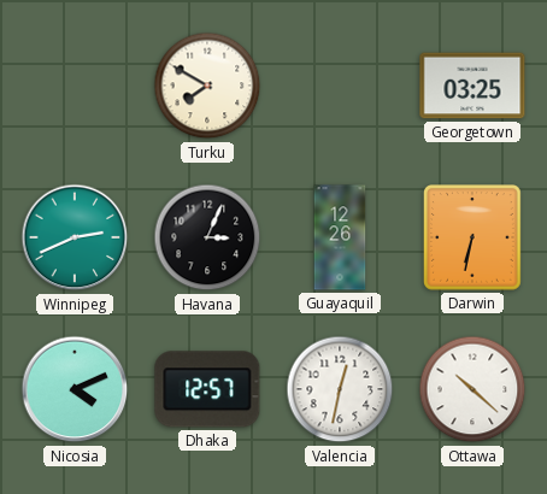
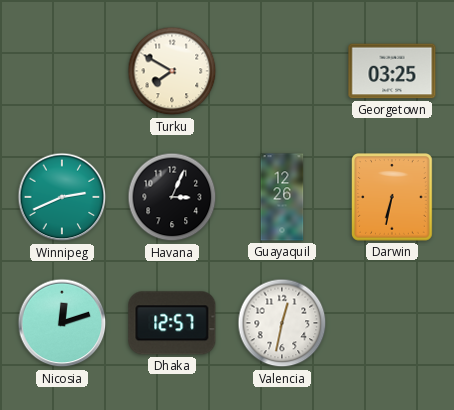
Nicosia: 4:11 -> 12:12
Ottawa: 10:22 -> none
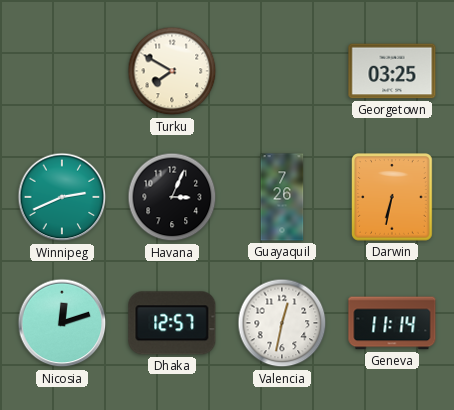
Guayaquil: 12:26 -> 7:26
Geneva: none -> 11:14
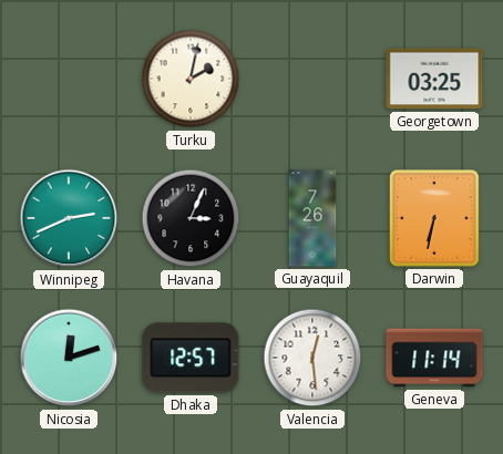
Turku: 7:50 -> 2:02
Valencia: 12:32 -> 12:29
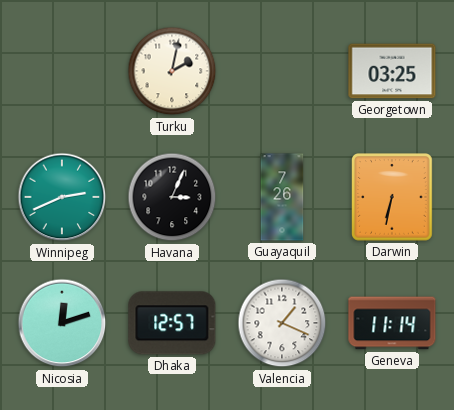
Valencia: 12:29 -> 1:19
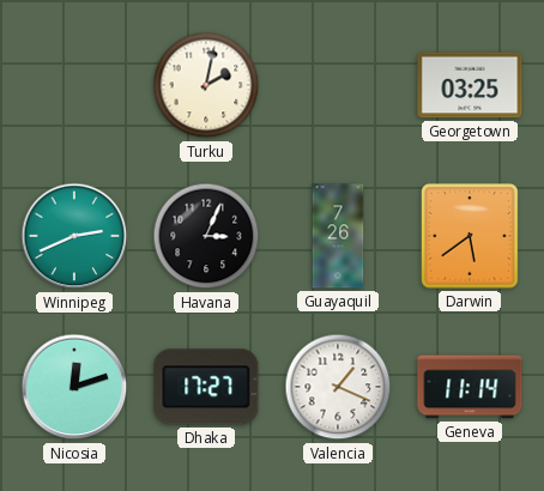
Darwin: 6:32 -> 5:39
Dhaka: 12:57 -> 17:27
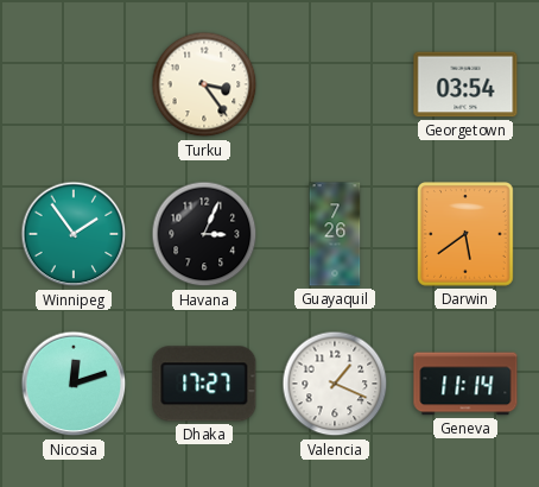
Turku: 2:02 -> 3:24
Georgetown: 03:25 -> 03:54
Winnipeg: 2:41 -> 1:54
